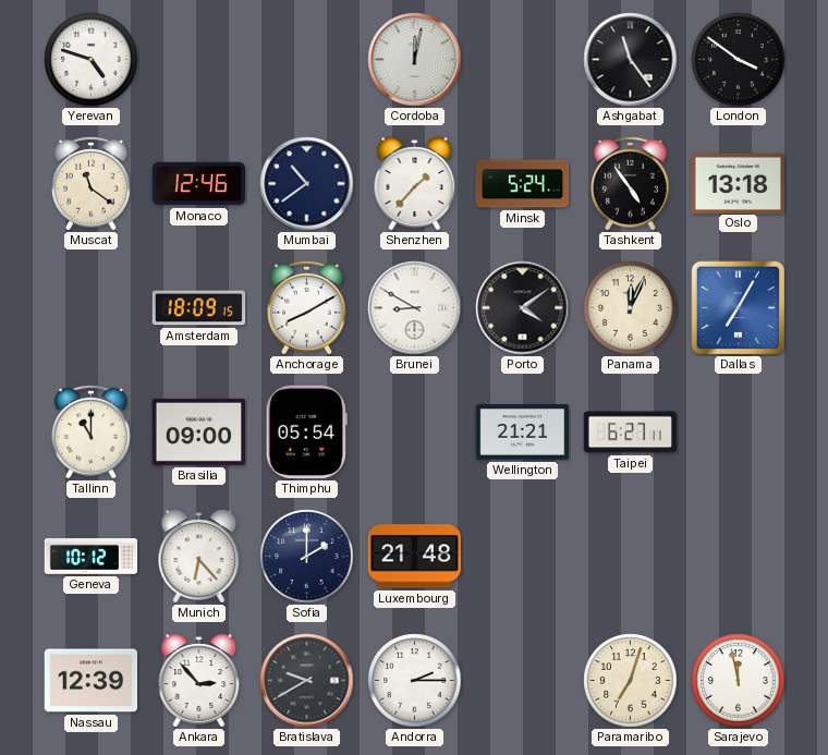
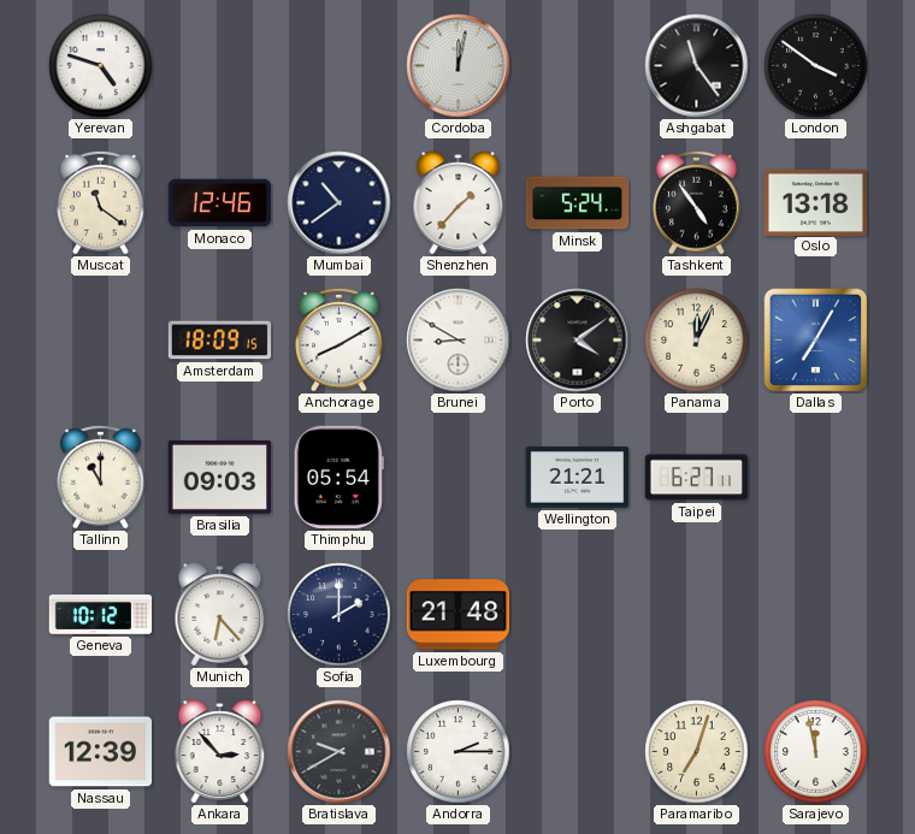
Brasilia: 09:00 -> 09:03
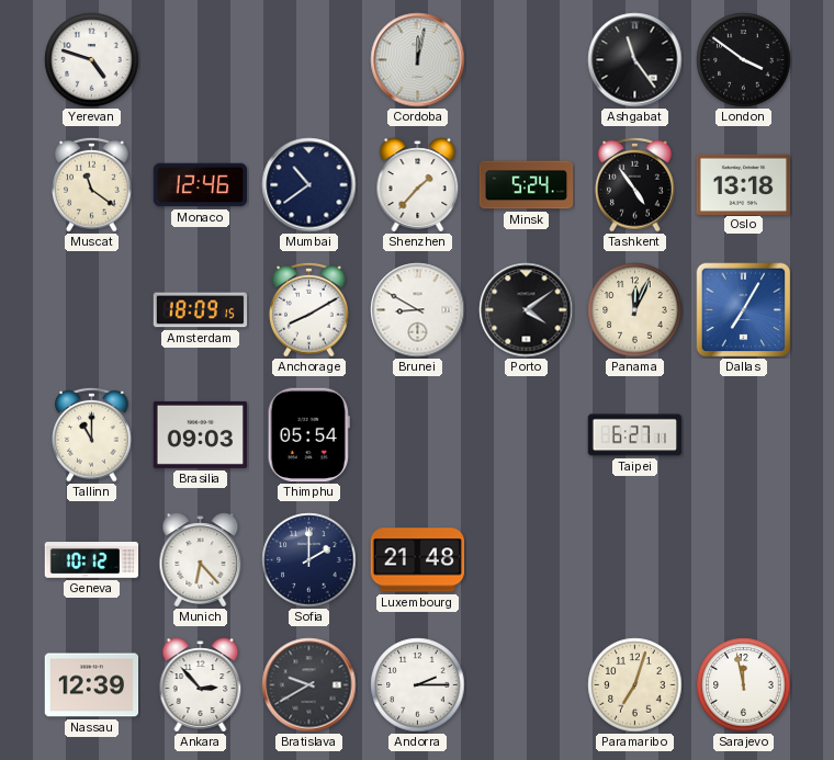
Wellington: 21:21 -> none
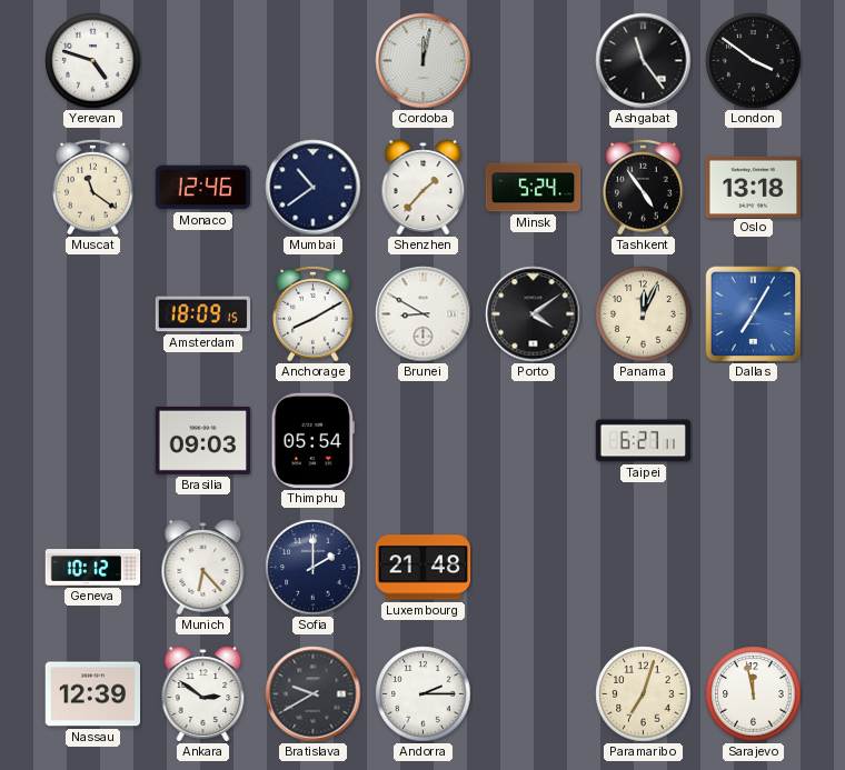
Tallinn: 11:00 -> none
Ankara: 2:53 -> 2:51
